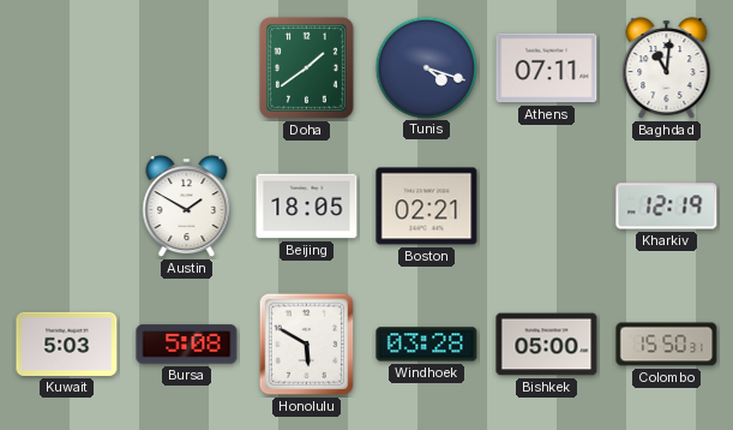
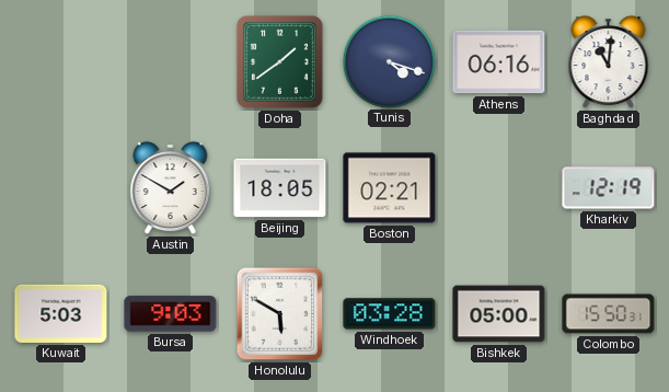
Athens: 07:11 -> 06:16
Bursa: 5:08 -> 9:03
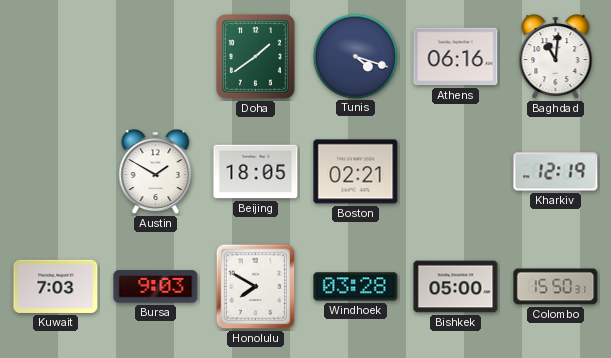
Kuwait: 5:03 -> 7:03
Honolulu: 5:50 -> 7:50
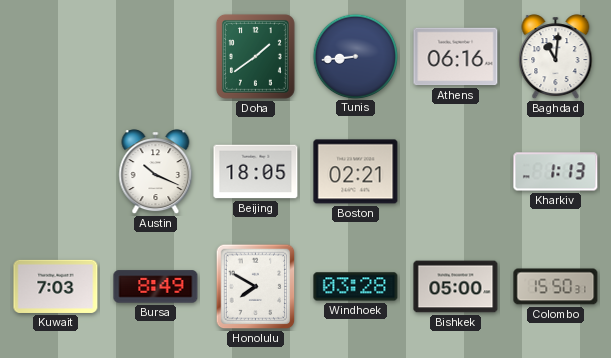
Tunis: 4:18 -> 8:44
Austin: 1:50 -> 10:19
Kharkiv: 12:19 -> 1:13
Bursa: 9:03 -> 8:49
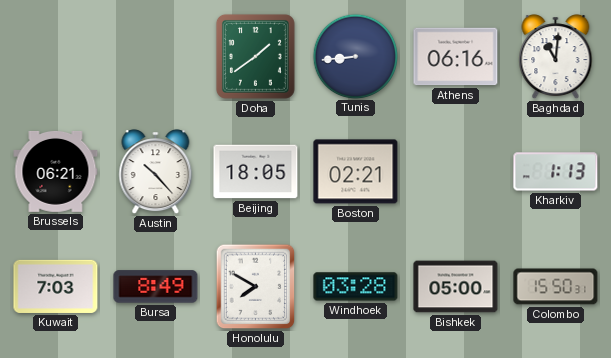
Brussels: none -> 06:21
Austin: 10:19 -> 10:23
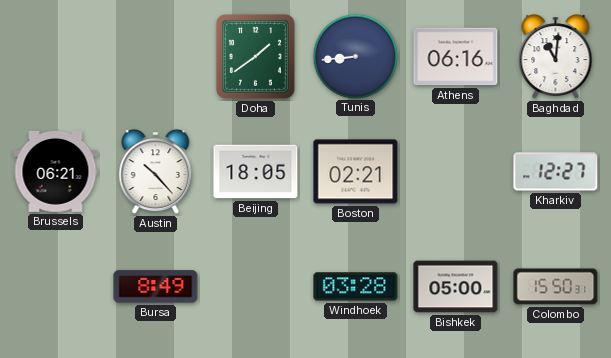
Kharkiv: 1:13 -> 12:27
Kuwait: 7:03 -> none
Honolulu: 7:50 -> none
